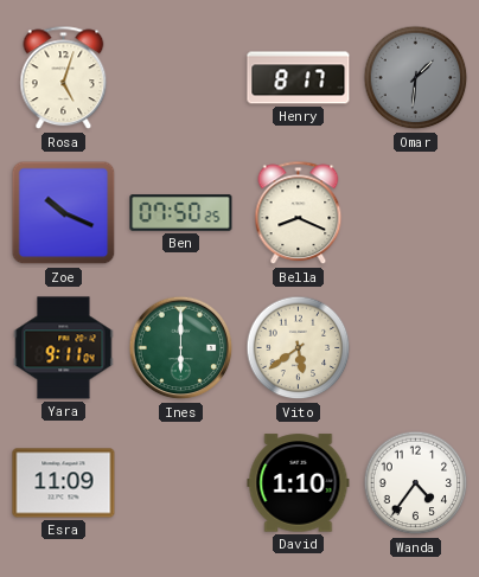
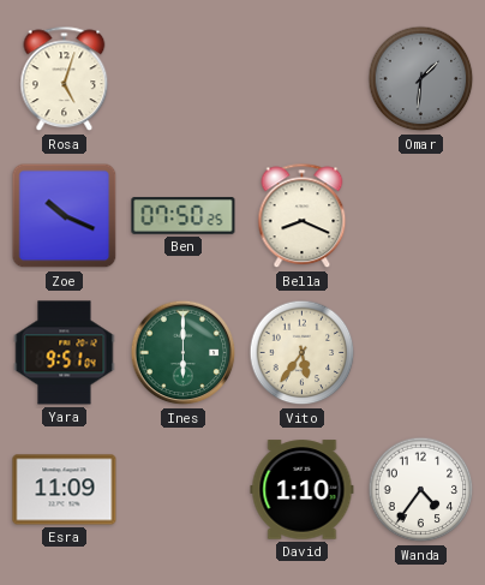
Henry: 8:17 -> none
Yara: 9:11 -> 9:51
Vito: 5:39 -> 5:36
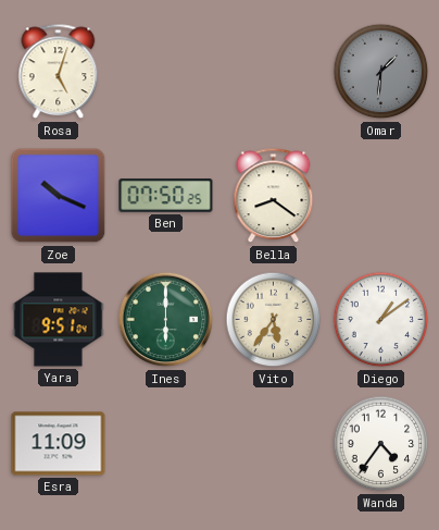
Bella: 8:19 -> 8:21
Diego: none -> 1:09
David: 1:10 -> none
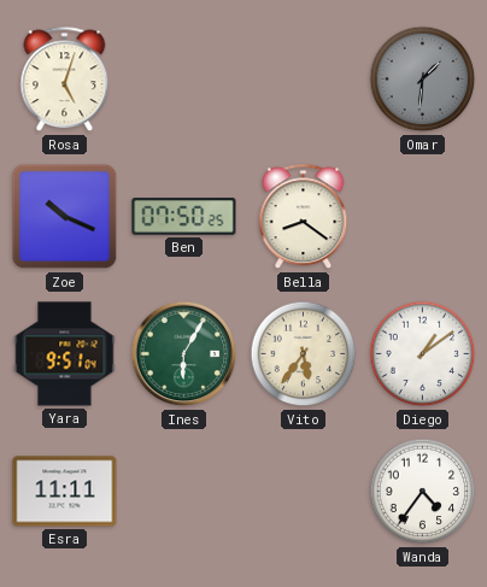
Ines: 6:00 -> 6:05
Esra: 11:09 -> 11:11
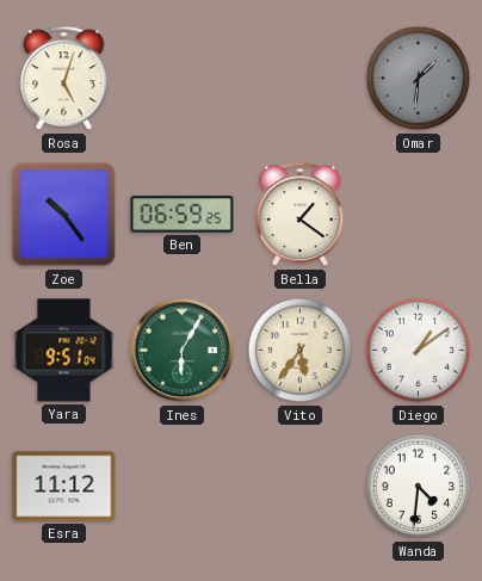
Zoe: 10:19 -> 10:24
Ben: 07:50 -> 06:59
Bella: 8:21 -> 1:21
Esra: 11:11 -> 11:12
Wanda: 4:36 -> 4:31
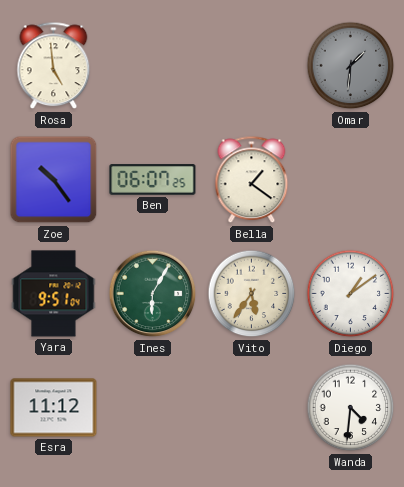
Rosa: 5:03 -> 4:59
Ben: 06:59 -> 06:07
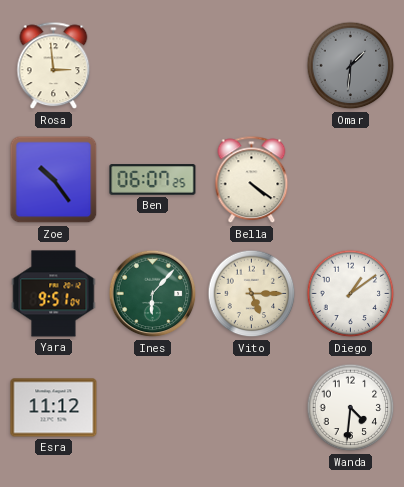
Rosa: 4:59 -> 2:59
Bella: 1:21 -> 4:21
Ines: 6:05 -> 6:07
Vito: 5:36 -> 5:15
